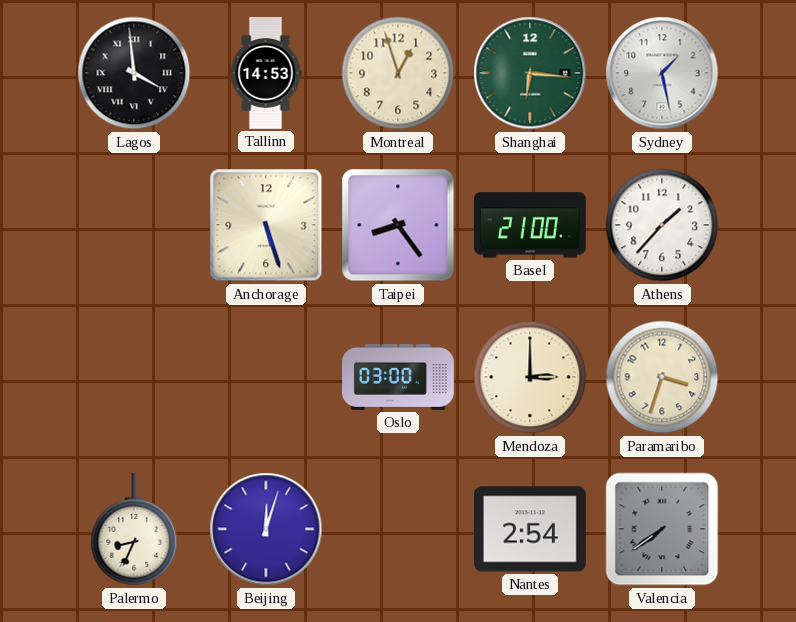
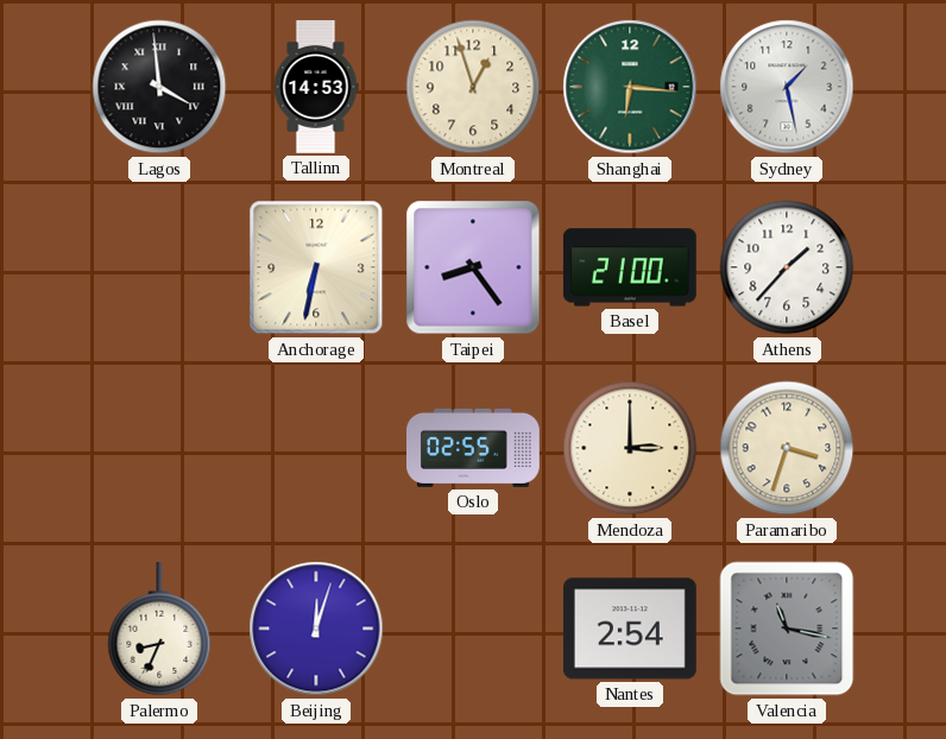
Anchorage: 5:27 -> 6:32
Oslo: 03:00 -> 02:55
Valencia: 7:39 -> 11:17
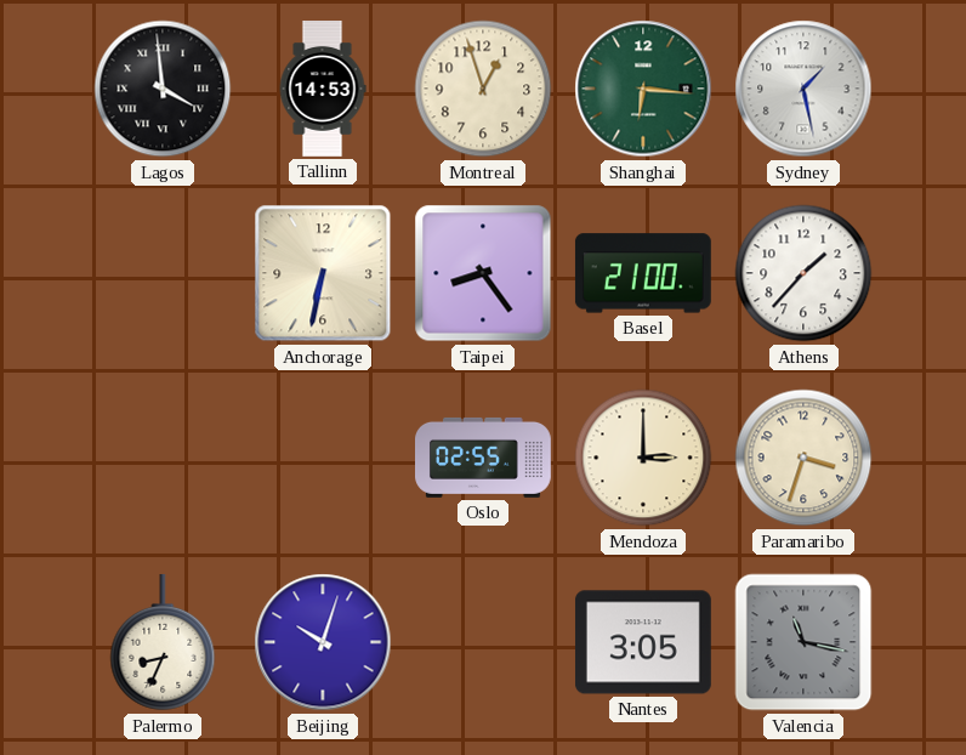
Beijing: 12:03 -> 10:03
Nantes: 2:54 -> 3:05
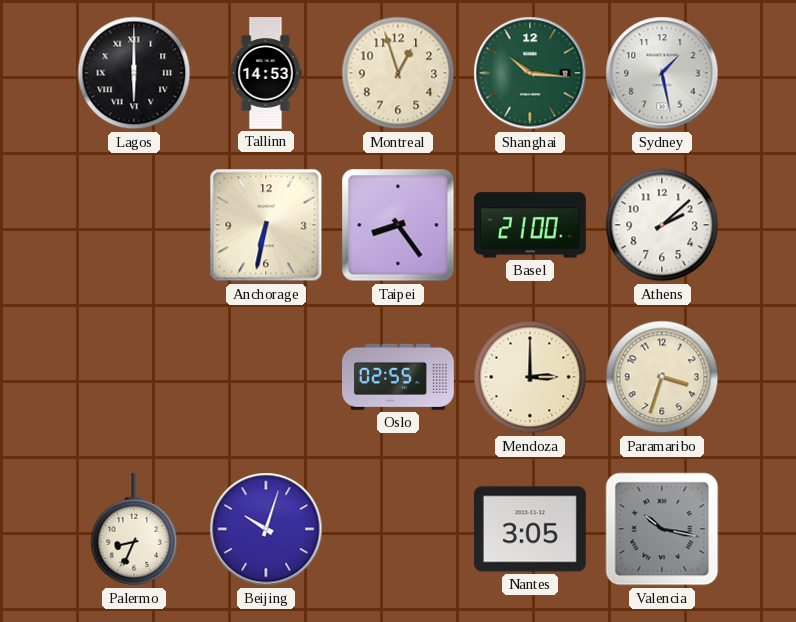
Lagos: 3:59 -> 6:00
Shanghai: 6:16 -> 10:16
Athens: 1:37 -> 2:08
Valencia: 11:17 -> 10:17
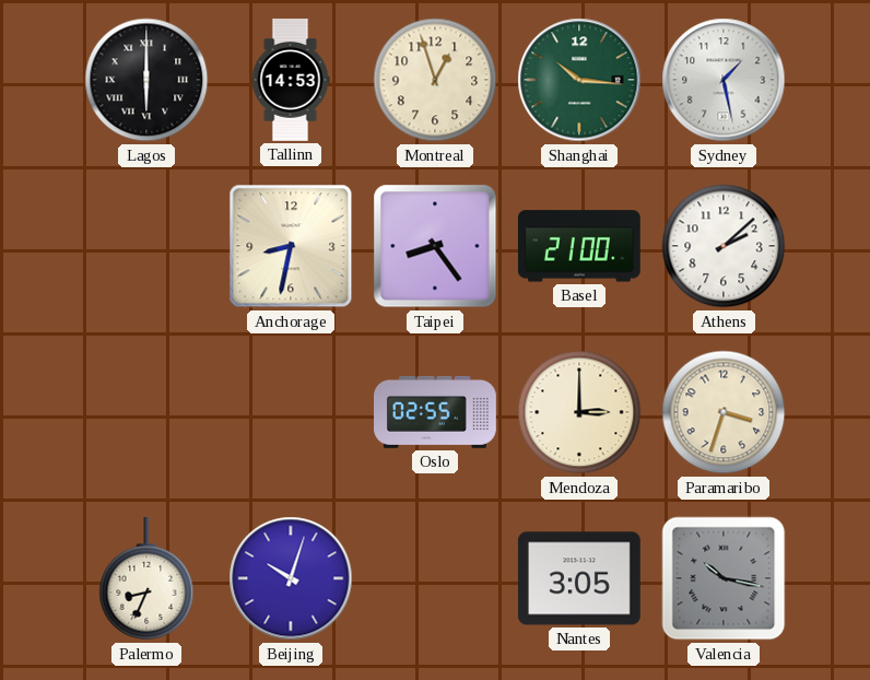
Anchorage: 6:32 -> 8:32
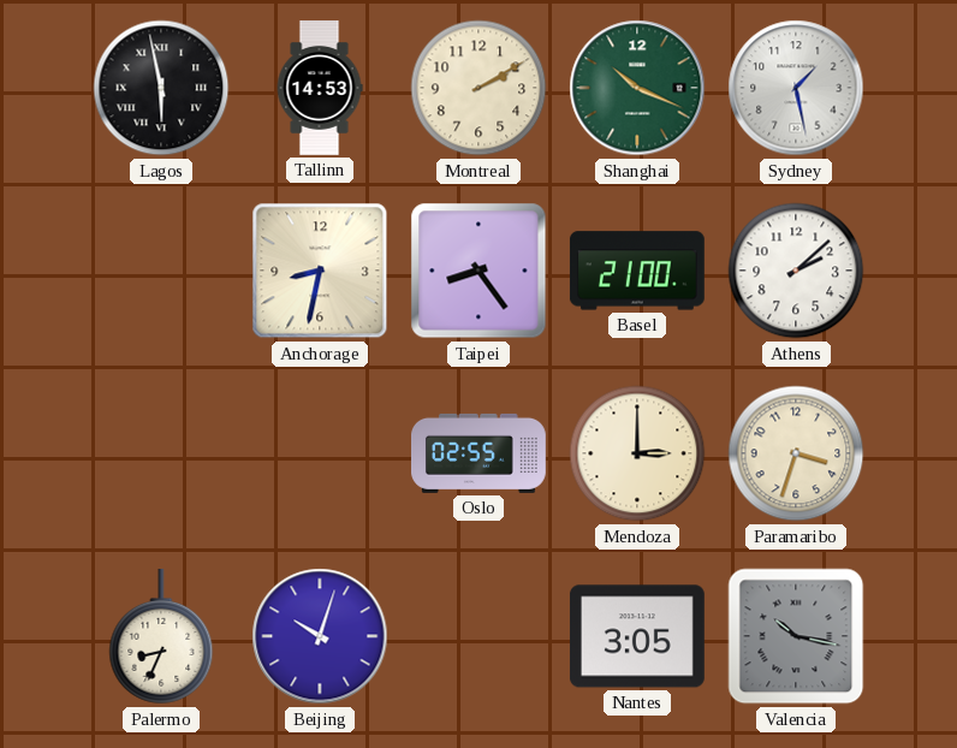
Lagos: 6:00 -> 5:58
Montreal: 12:57 -> 2:10
Shanghai: 10:16 -> 10:19
